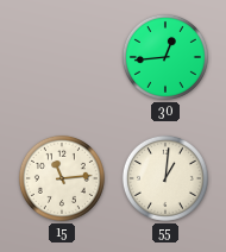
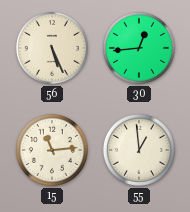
56: none -> 5:26
55: 1:01 -> 12:59
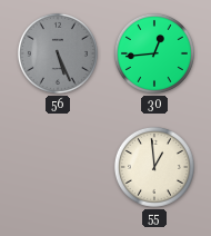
56 dial: cream -> grey
15: 11:14 -> none
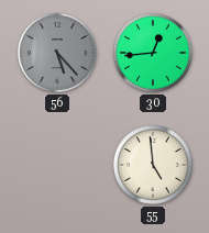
56: 5:26 -> 5:23
55: 12:59 -> 4:59
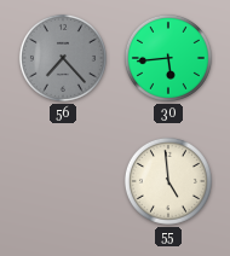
56: 5:23 -> 7:23
30: 12:44 -> 5:44
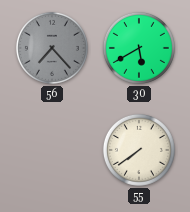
30: 5:44 -> 5:40
55: 4:59 -> 7:39
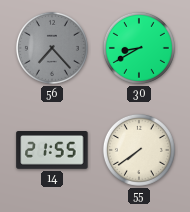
30: 5:40 -> 8:40
14: none -> 21:55
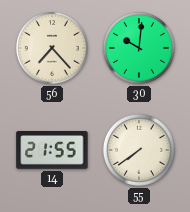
56 dial: grey -> cream
30: 8:40 -> 10:01
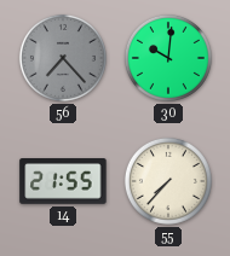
56 dial: cream -> grey
55: 7:39 -> 7:37
